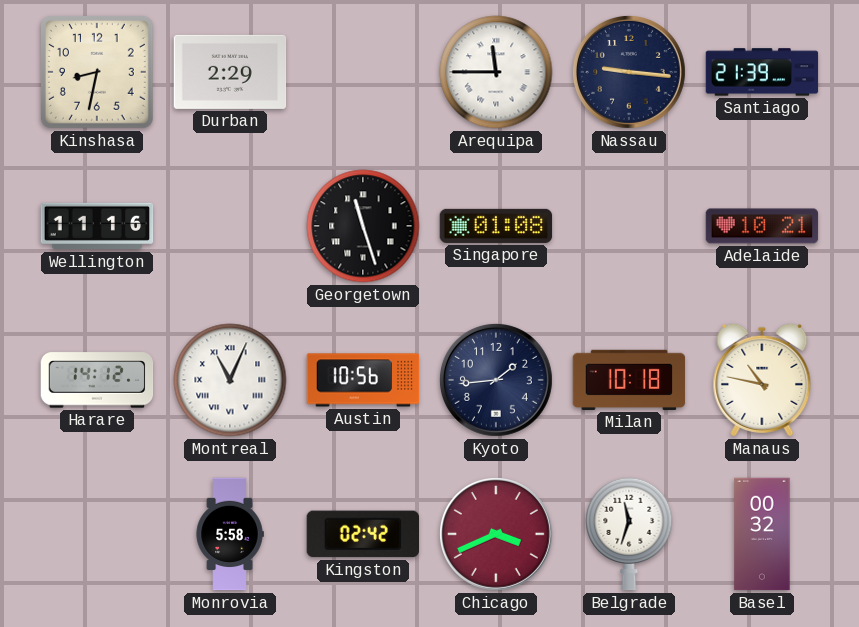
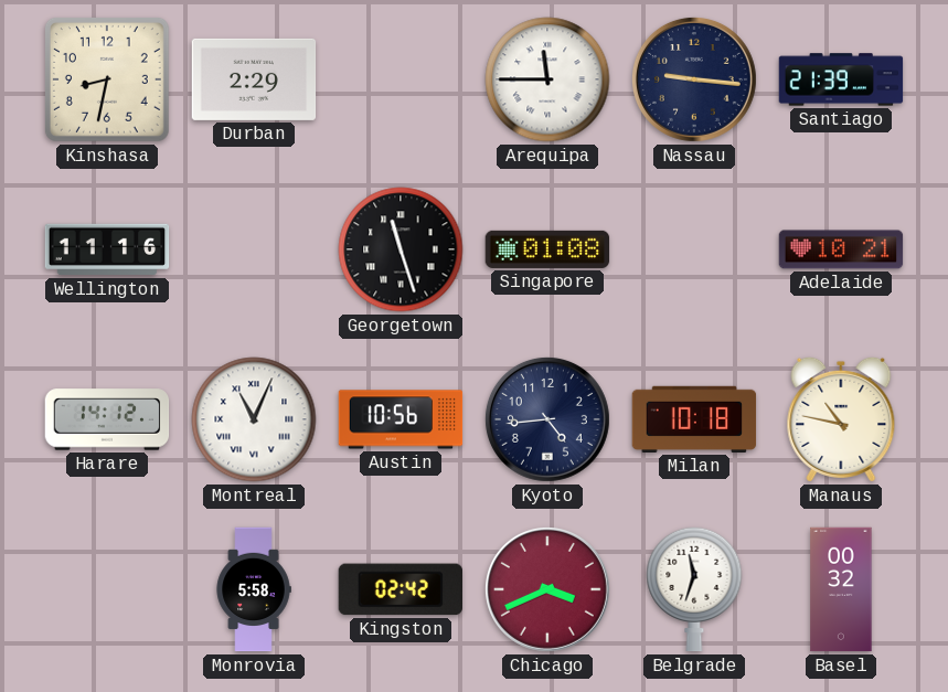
Kyoto: 1:44 -> 4:44
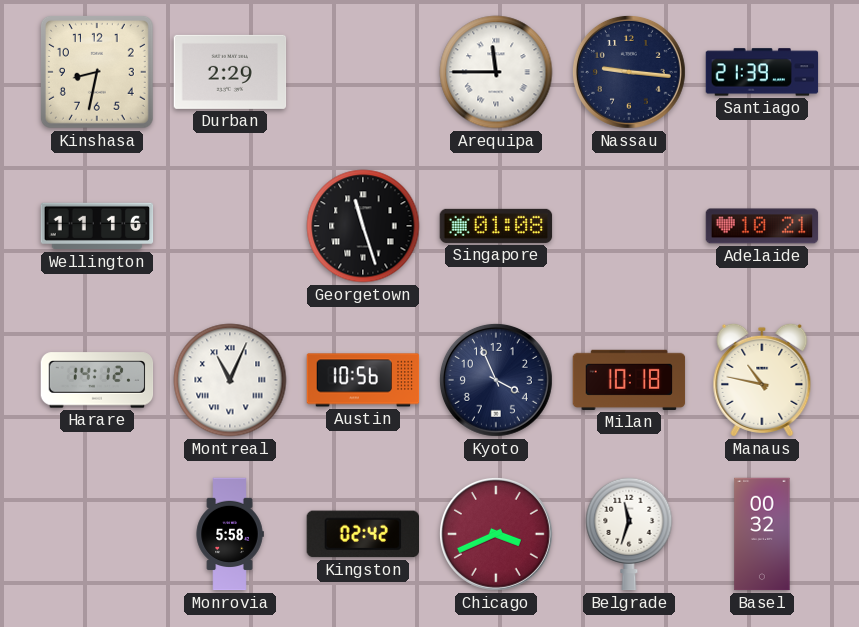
Kyoto: 4:44 -> 3:56
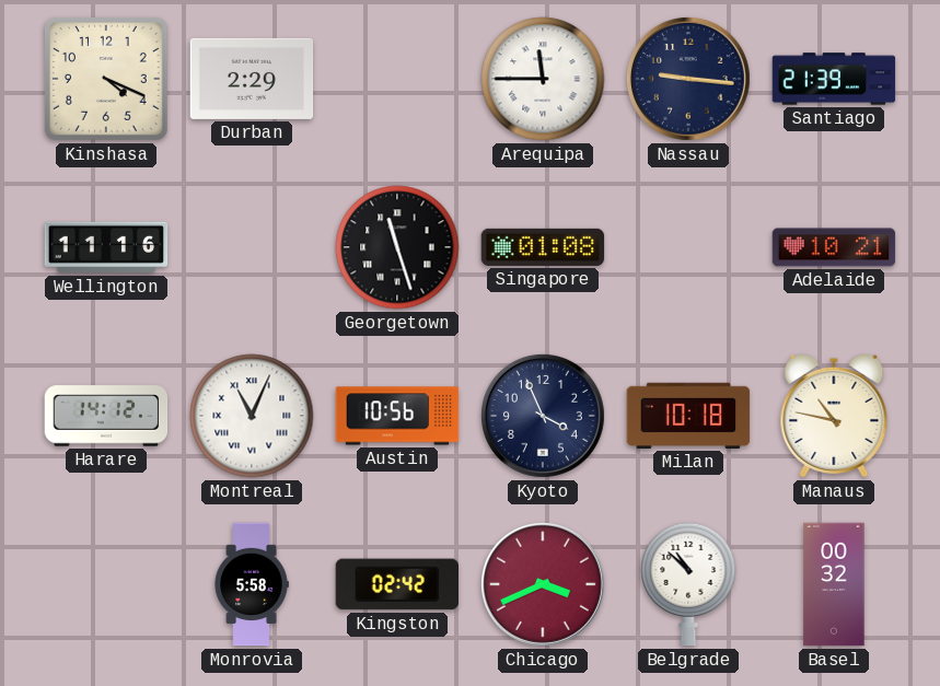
Kinshasa: 8:32 -> 4:19
Belgrade: 11:33 -> 10:52
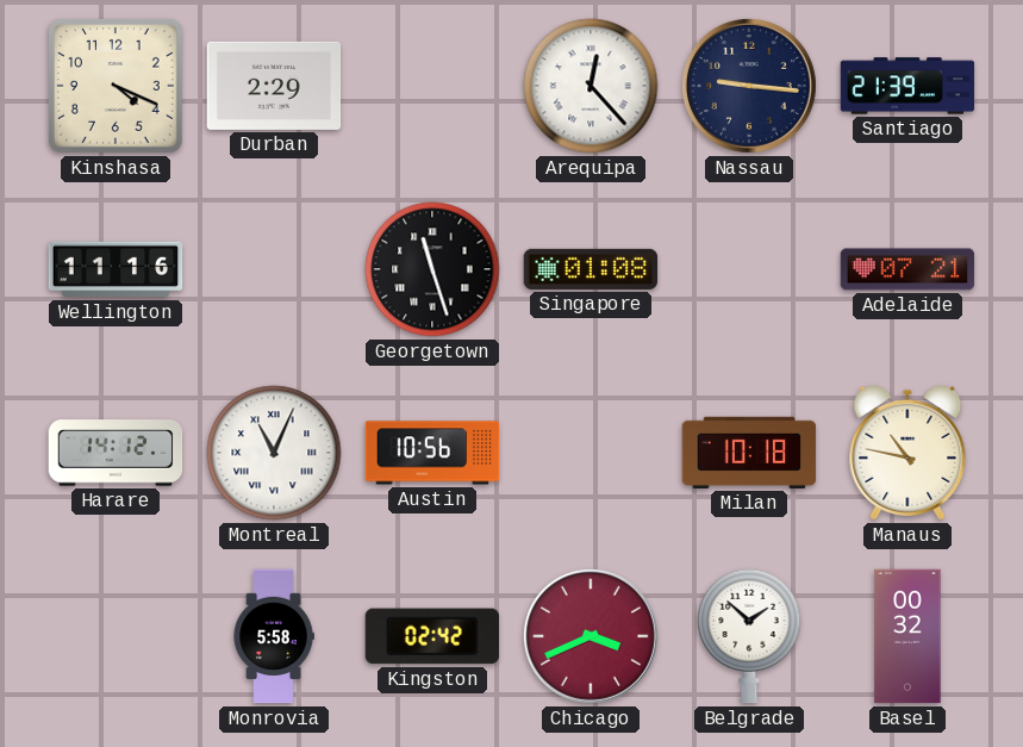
Arequipa: 11:45 -> 12:23
Adelaide: 10:21 -> 07:21
Kyoto: 3:56 -> none
Belgrade: 10:52 -> 1:52
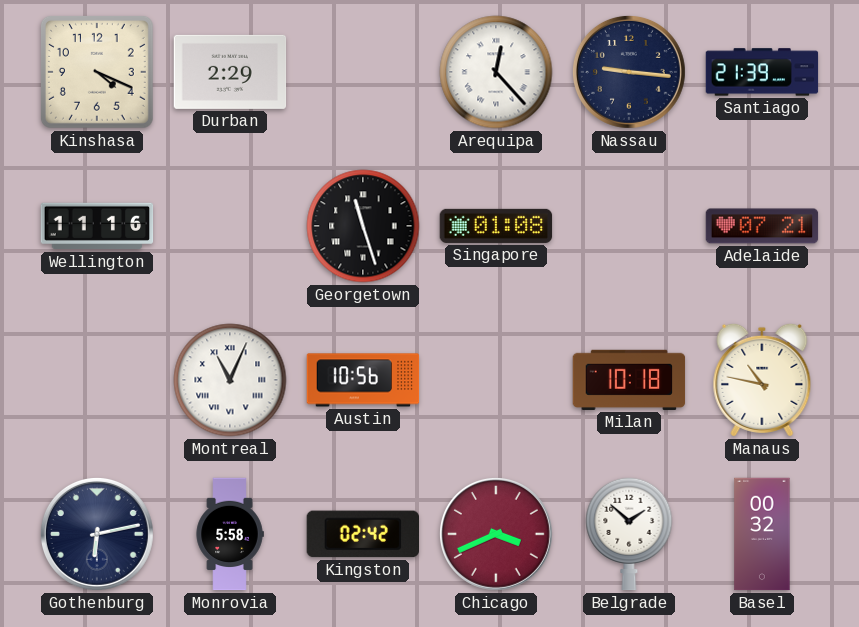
Harare: 14:12 -> none
Gothenburg: none -> 6:13
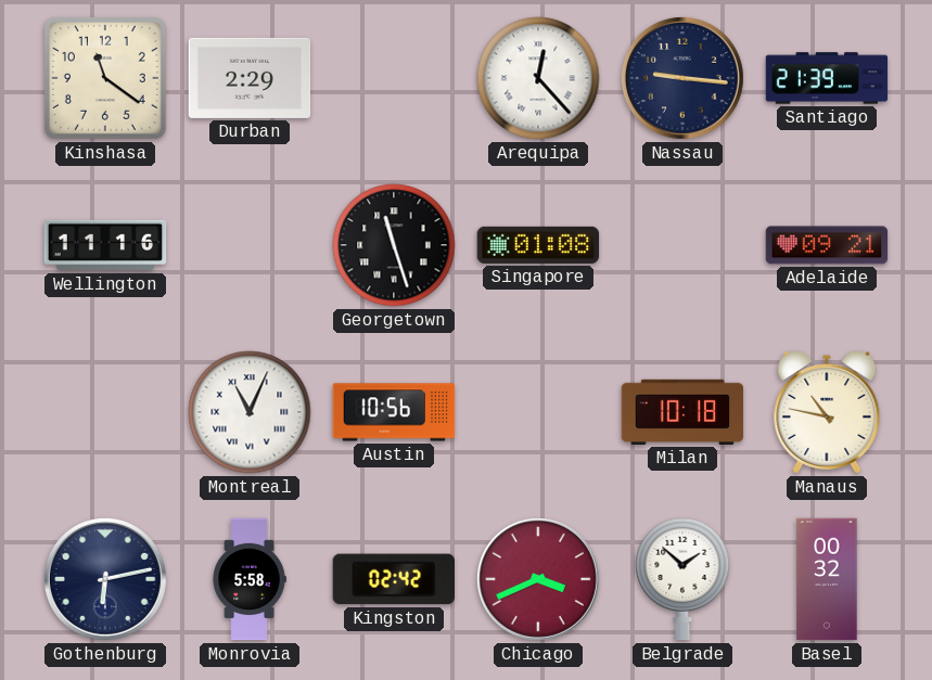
Kinshasa: 4:19 -> 11:21
Adelaide: 07:21 -> 09:21
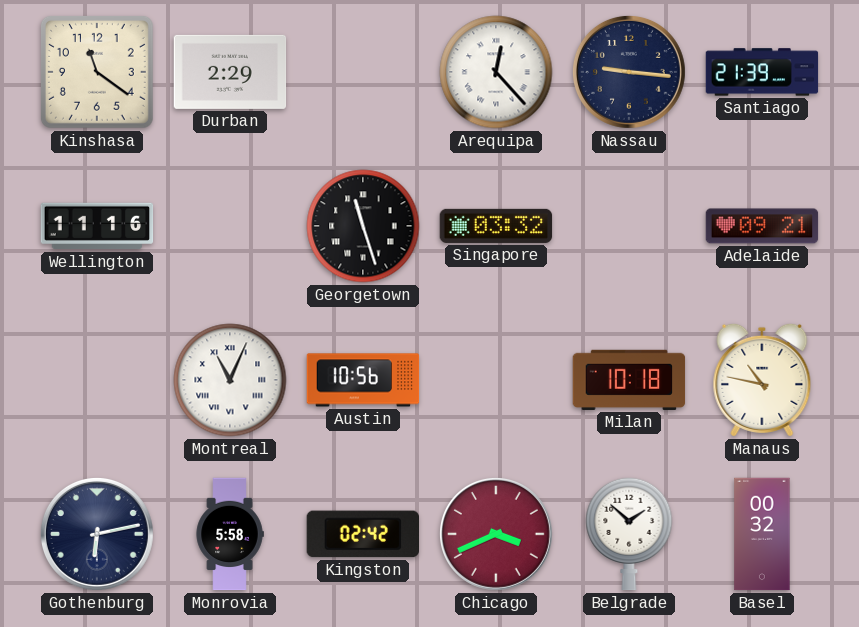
Singapore: 01:08 -> 03:32
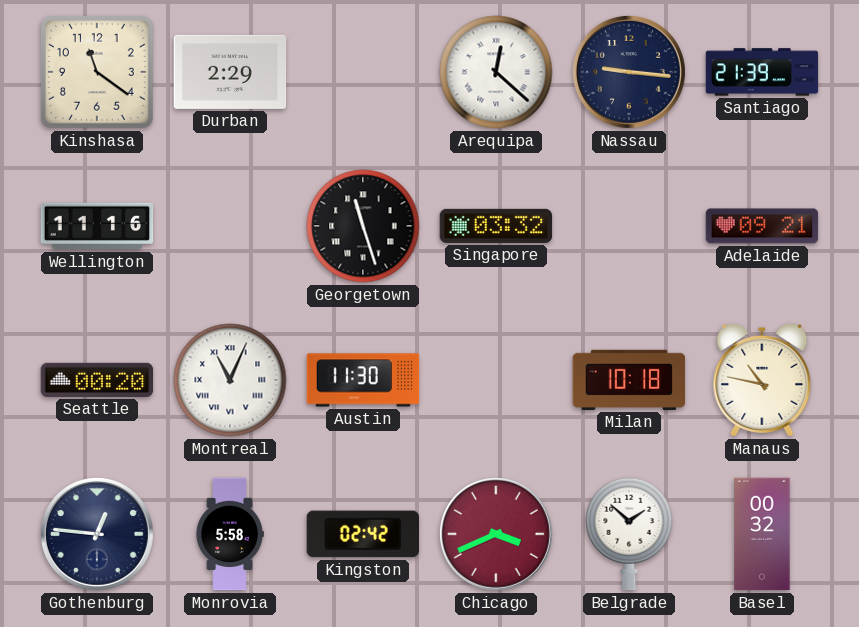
Arequipa: 12:23 -> 12:22
Seattle: none -> 00:20
Austin: 10:56 -> 11:30
Gothenburg: 6:13 -> 12:46
